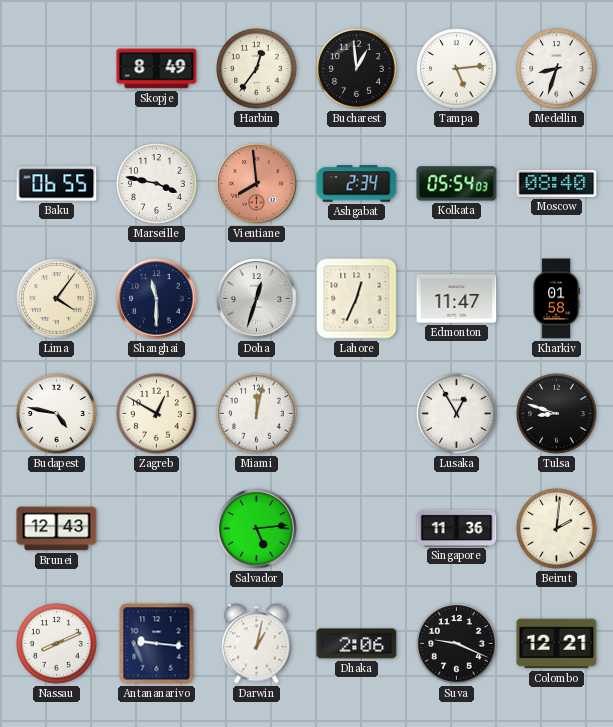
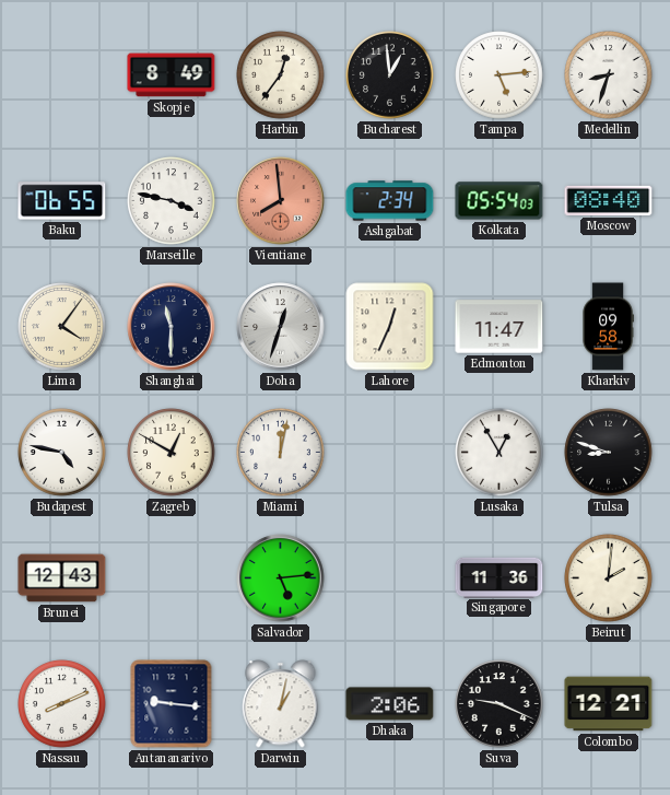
Kharkiv: 01:58 -> 09:58
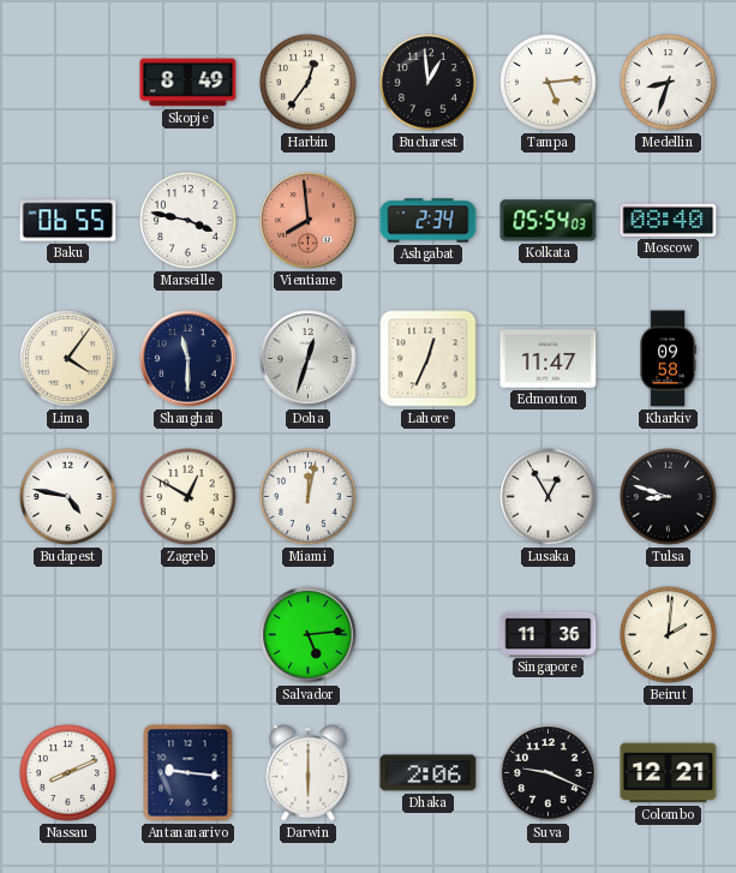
Brunei: 12:43 -> none
Darwin: 1:02 -> 6:00
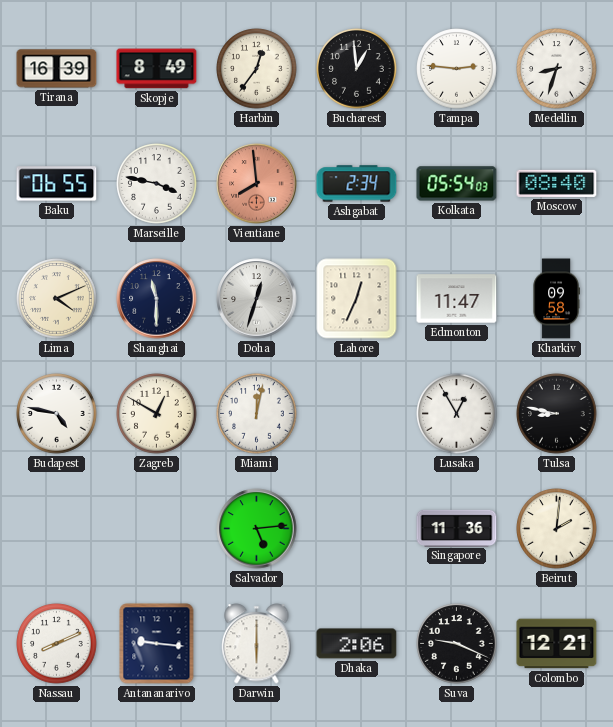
Tirana: none -> 16:39
Tampa: 5:14 -> 2:46
Lima: 4:06 -> 4:11
Tulsa: 8:48 -> 8:47
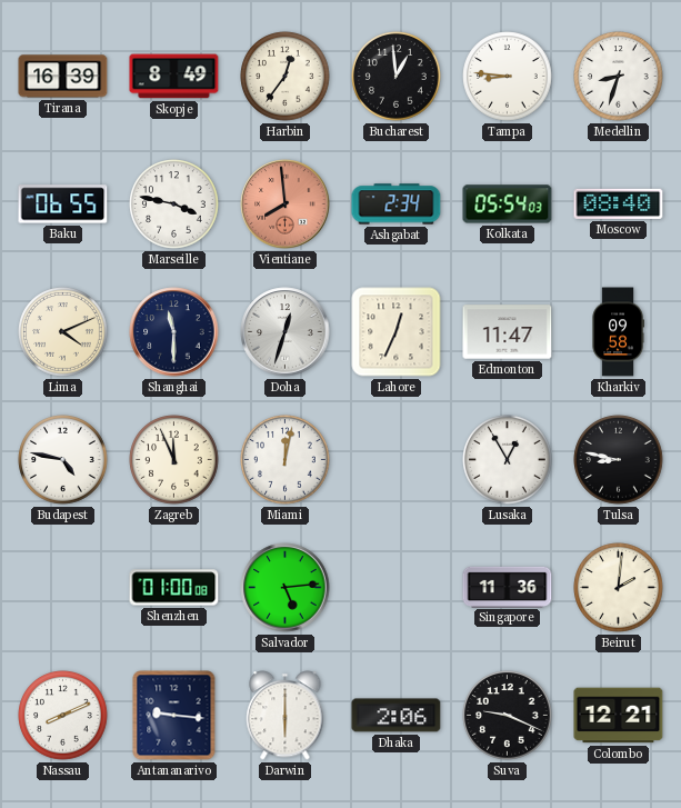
Tampa: 2:46 -> 8:46
Zagreb: 12:50 -> 11:56
Shenzhen: none -> 01:00
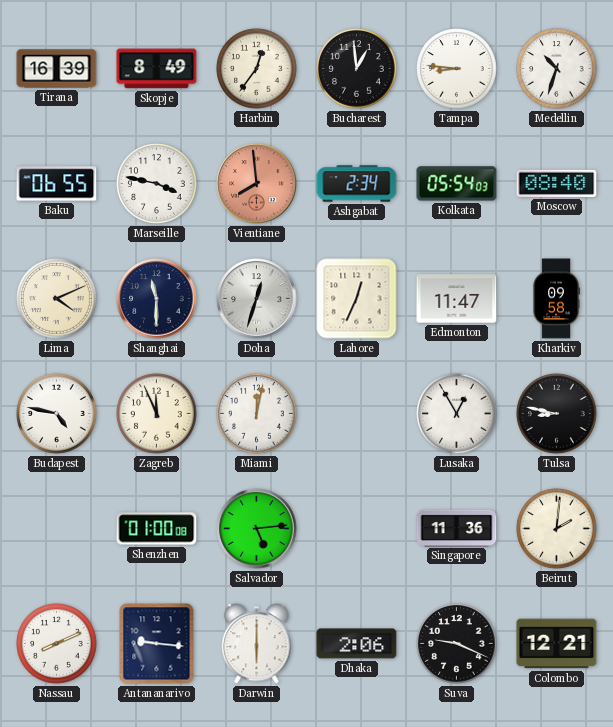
Medellin: 8:33 -> 10:33
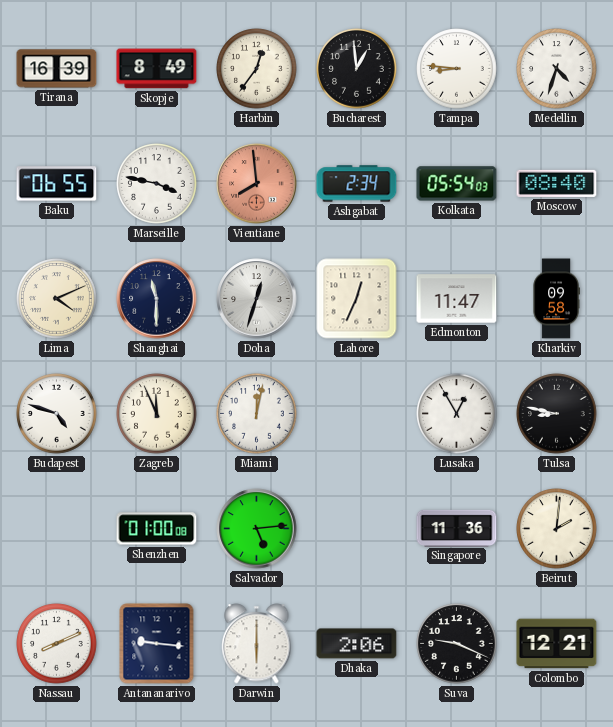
Medellin: 10:33 -> 4:33
Budapest: 4:47 -> 4:48
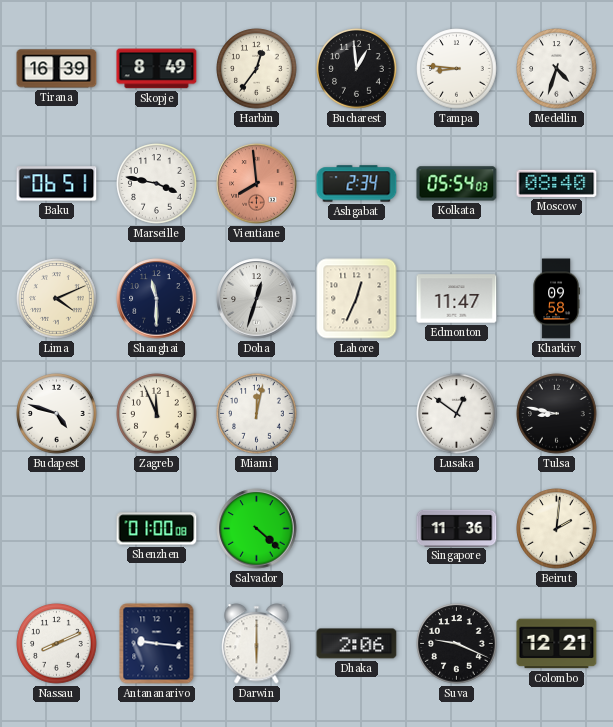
Baku: 06:55 -> 06:51
Lusaka: 12:55 -> 12:51
Salvador: 5:14 -> 4:22
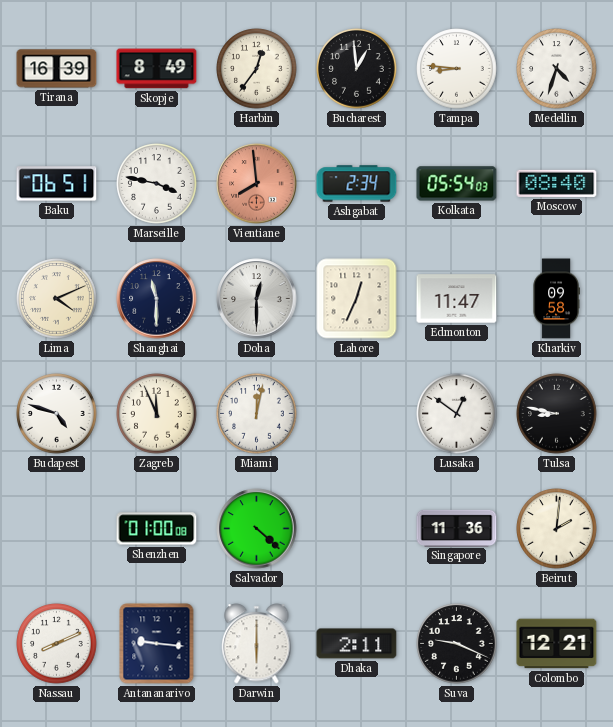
Doha: 12:33 -> 12:30
Dhaka: 2:06 -> 2:11
